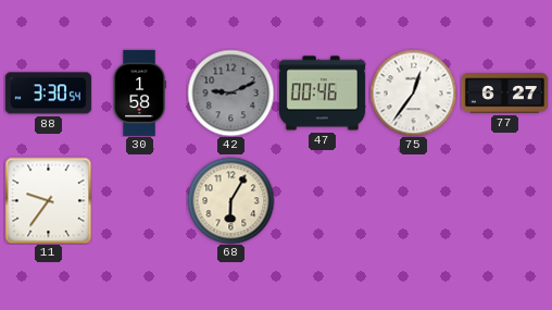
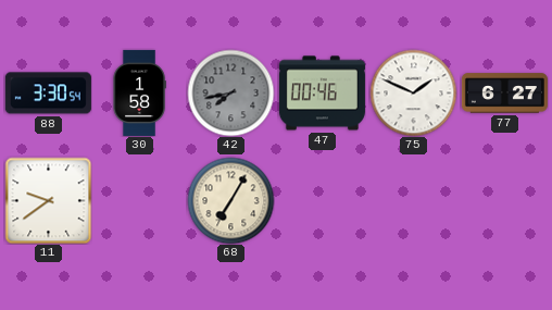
42: 9:11 -> 7:43
75: 12:36 -> 1:49
11: 9:36 -> 9:39
68: 6:05 -> 7:05
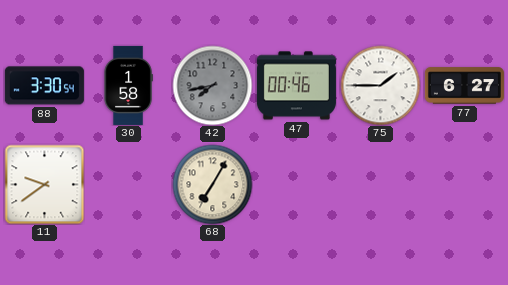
75: 1:49 -> 1:45
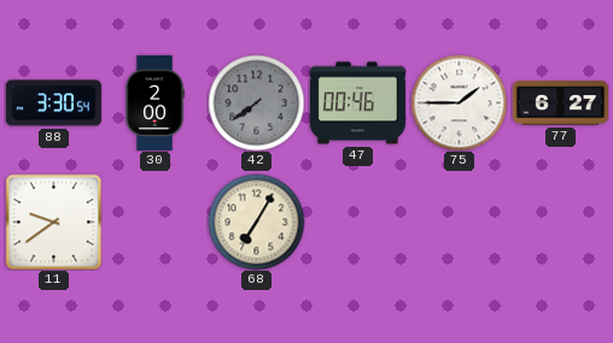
30: 1:58 -> 2:00
42: 7:43 -> 7:39
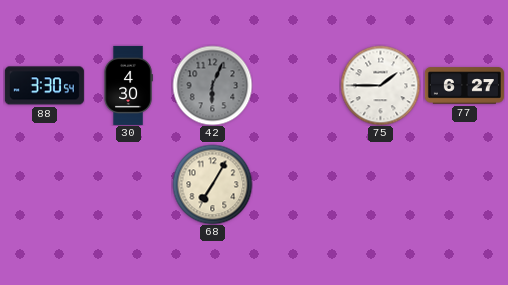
30: 2:00 -> 4:30
42: 7:39 -> 6:04
47: 00:46 -> none
11: 9:39 -> none
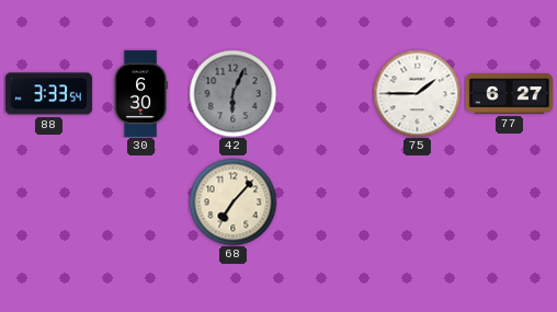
88: 3:30 -> 3:33
30: 4:30 -> 6:30
68: 7:05 -> 7:07
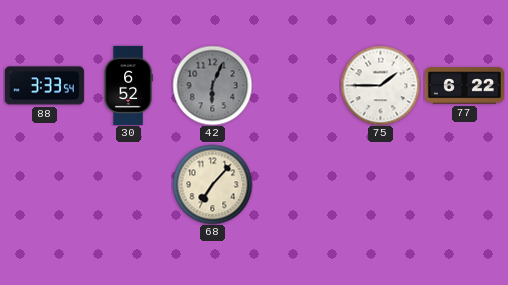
30: 6:30 -> 6:52
77: 6:27 -> 6:22
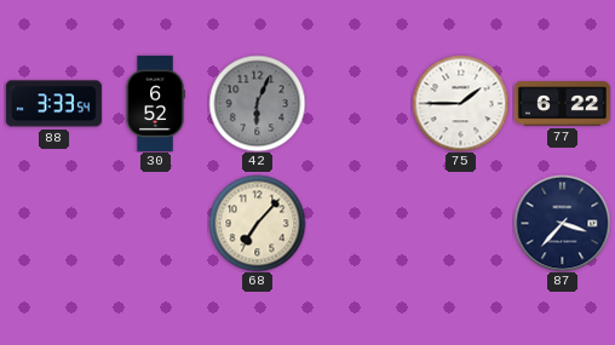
87: none -> 3:37
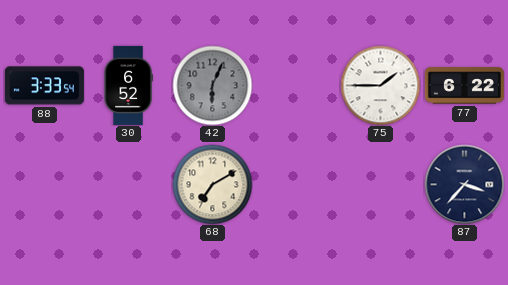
68: 7:07 -> 7:10
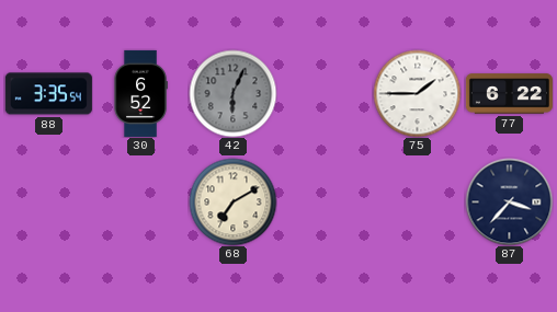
88: 3:33 -> 3:35
